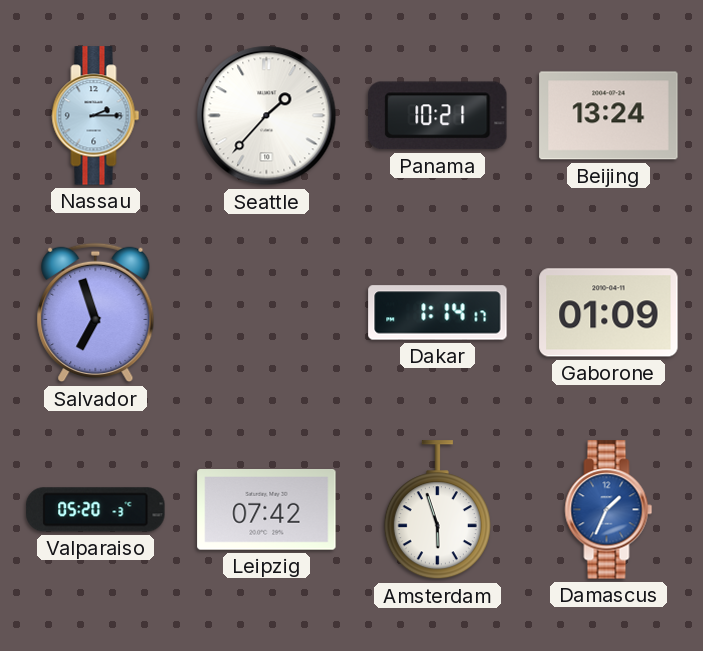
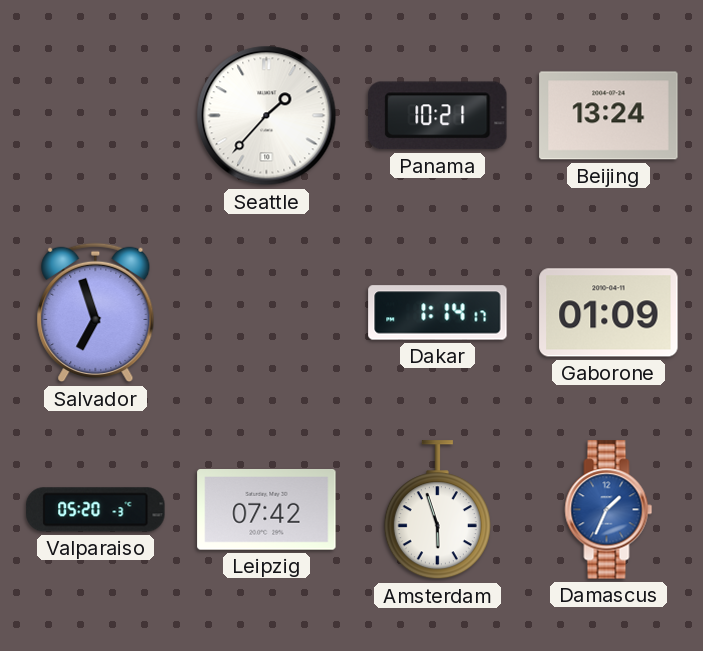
Nassau: 2:15 -> none
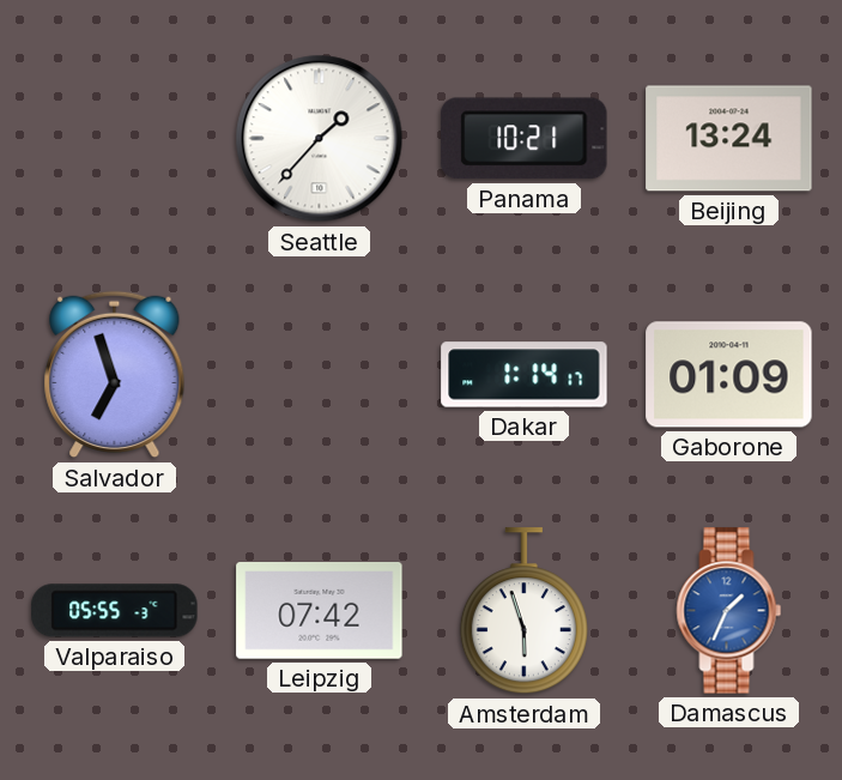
Valparaiso: 05:20 -> 05:55
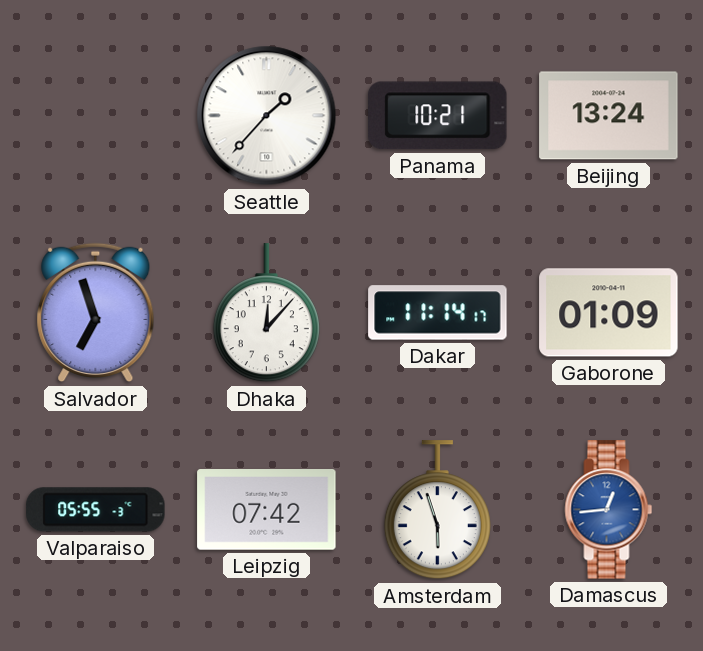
Dhaka: none -> 12:07
Dakar: 1:14 -> 11:14
Damascus: 1:34 -> 12:44
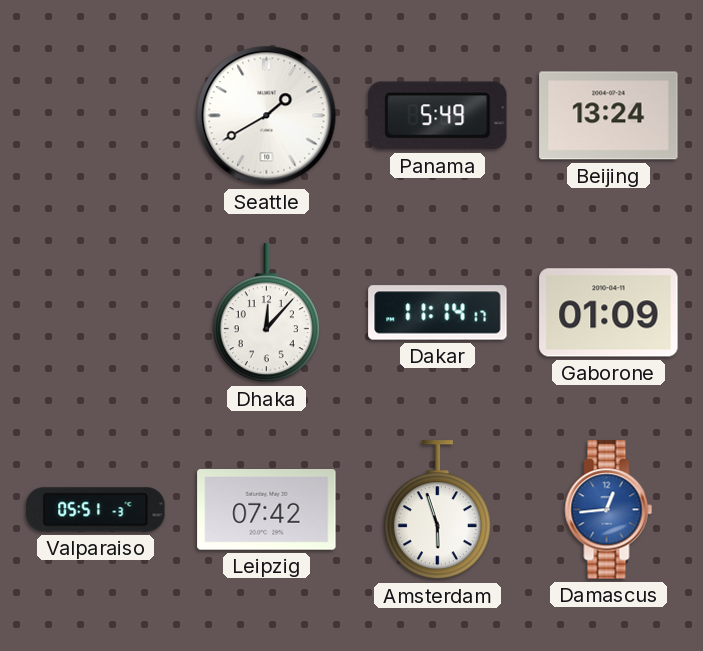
Seattle: 1:37 -> 1:40
Panama: 10:21 -> 5:49
Salvador: 6:57 -> none
Valparaiso: 05:55 -> 05:51
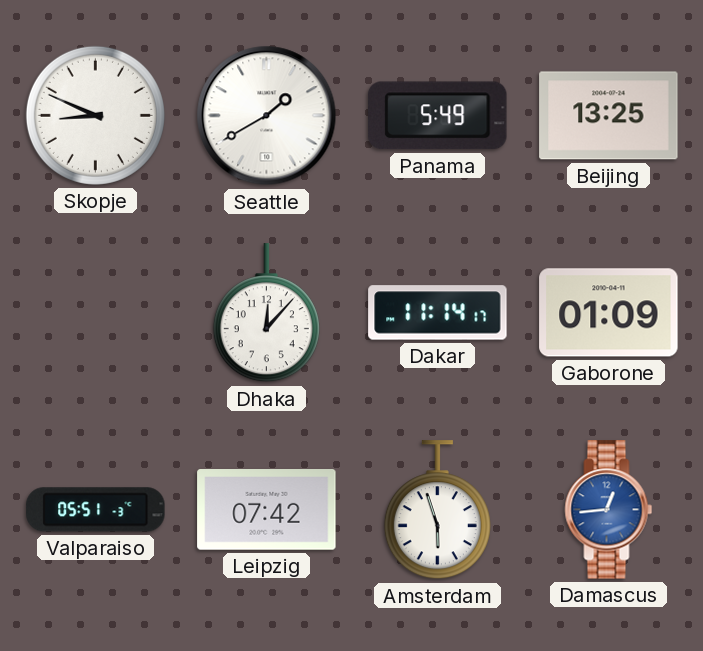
Skopje: none -> 8:49
Beijing: 13:24 -> 13:25
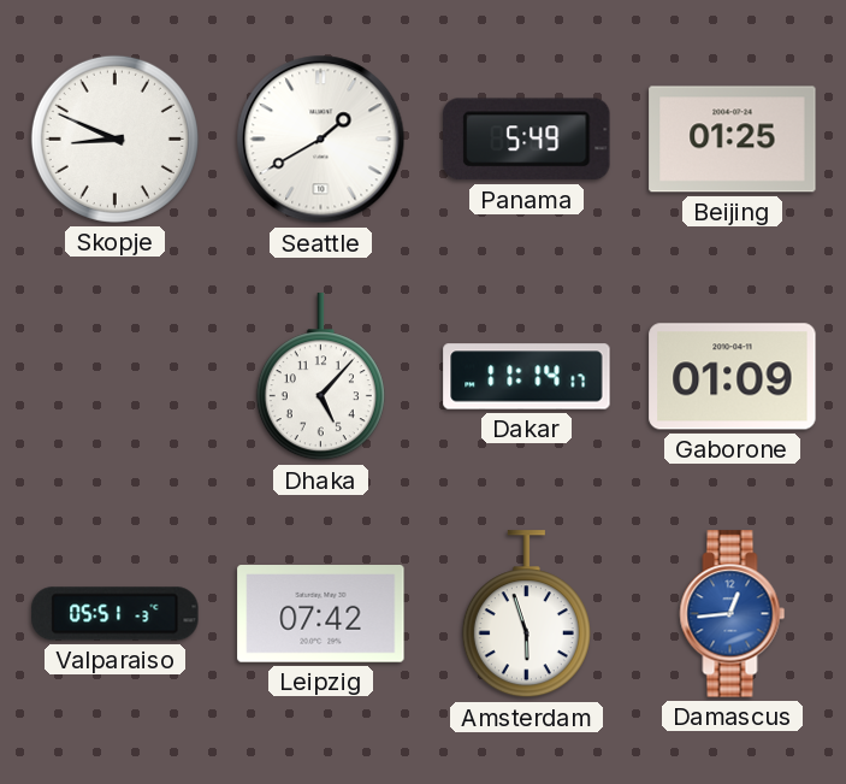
Beijing: 13:25 -> 01:25
Dhaka: 12:07 -> 5:07
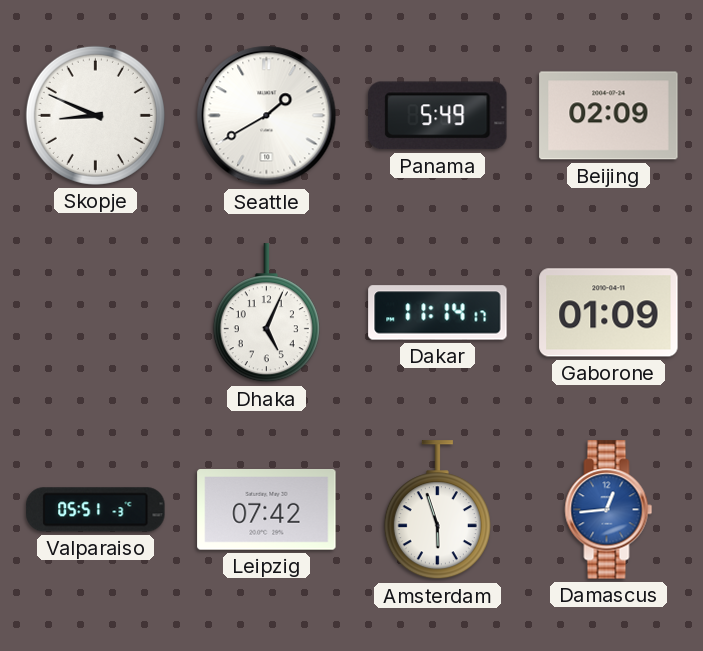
Beijing: 01:25 -> 02:09
Dhaka: 5:07 -> 5:04
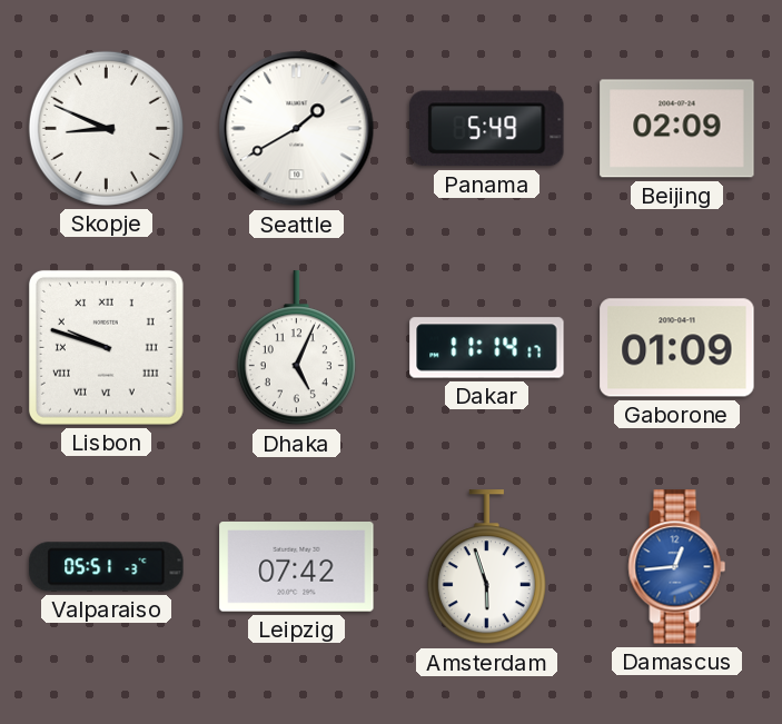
Lisbon: none -> 9:48
